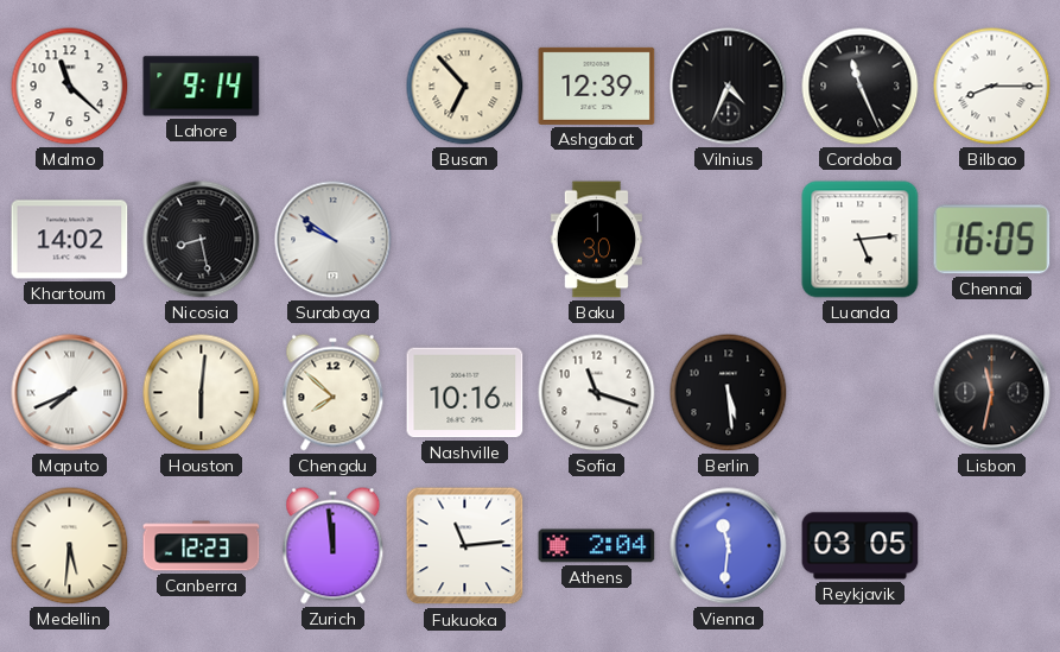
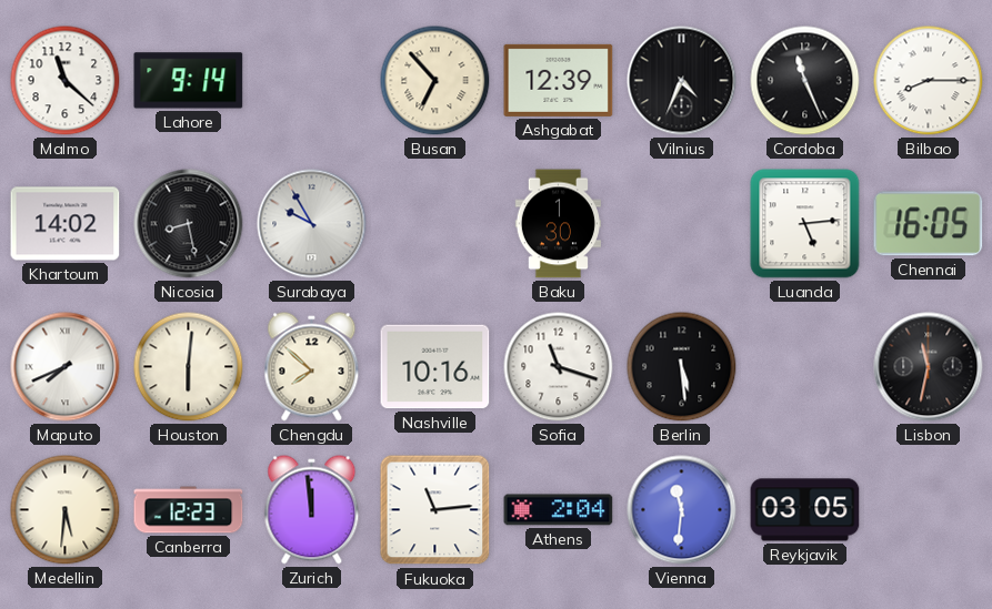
Surabaya: 9:51 -> 9:55
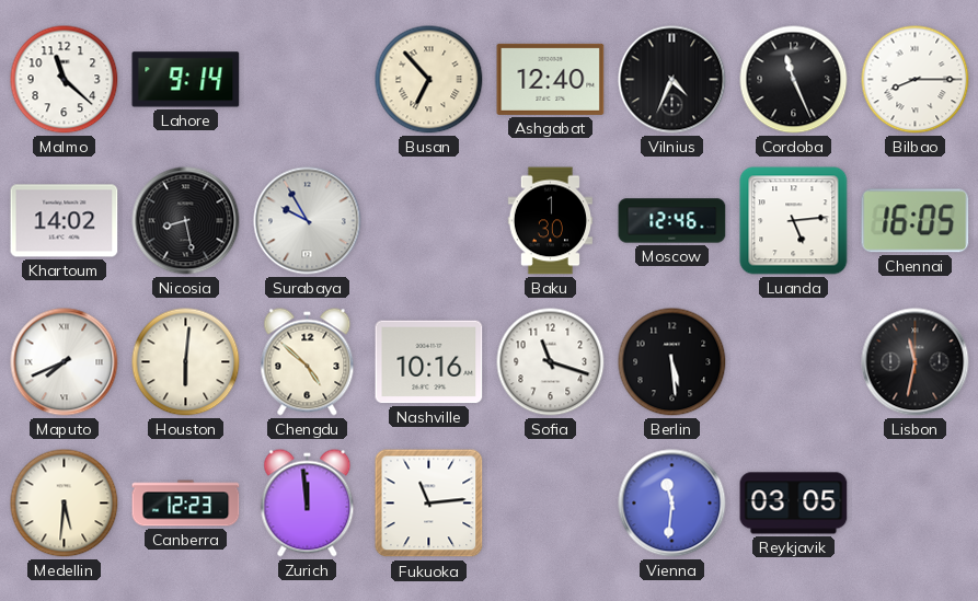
Ashgabat: 12:39 -> 12:40
Moscow: none -> 12:46
Chengdu: 7:52 -> 4:52
Athens: 2:04 -> none
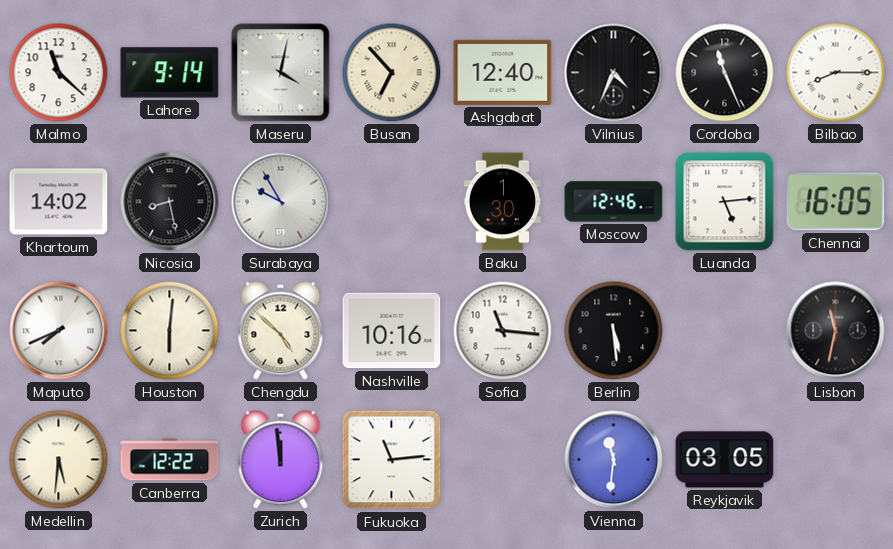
Maseru: none -> 4:02
Sofia: 11:18 -> 11:16
Canberra: 12:23 -> 12:22
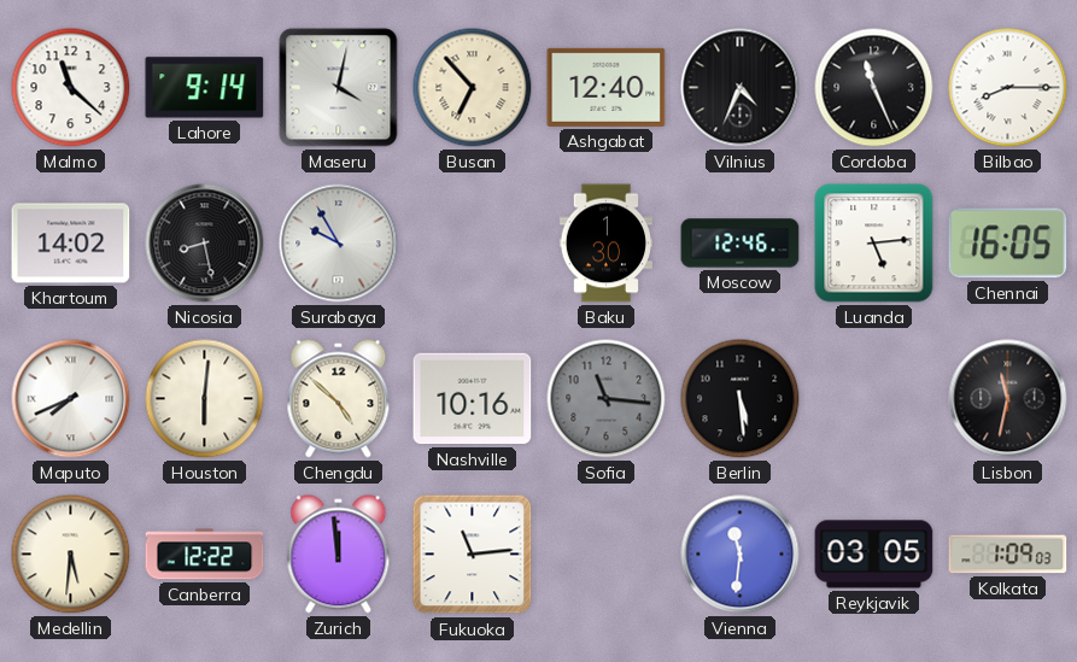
Sofia dial: white -> grey
Kolkata: none -> 1:09
